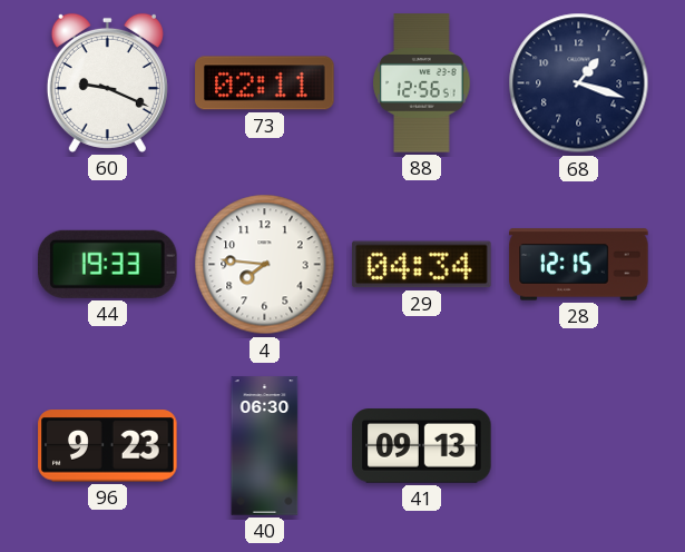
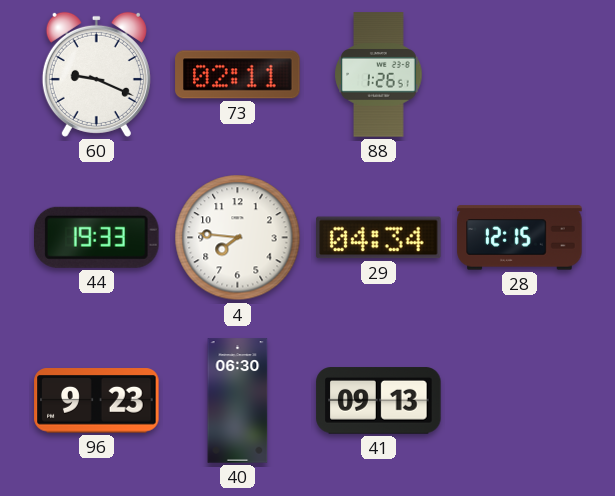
88: 12:56 -> 1:26
68: 1:18 -> none
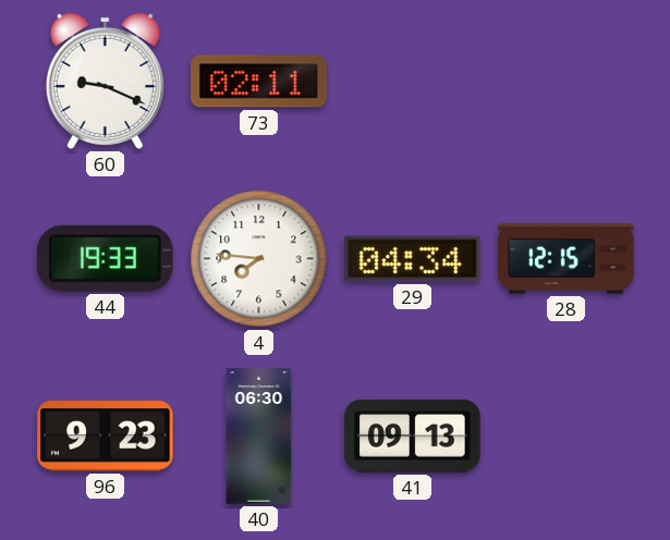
88: 1:26 -> none
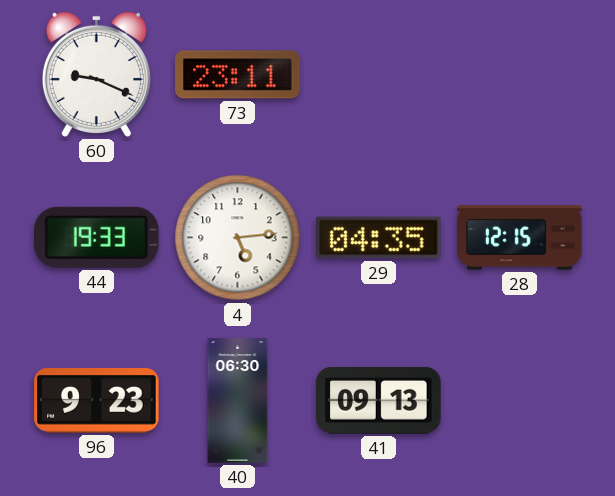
73: 02:11 -> 23:11
4: 7:46 -> 5:14
29: 04:34 -> 04:35
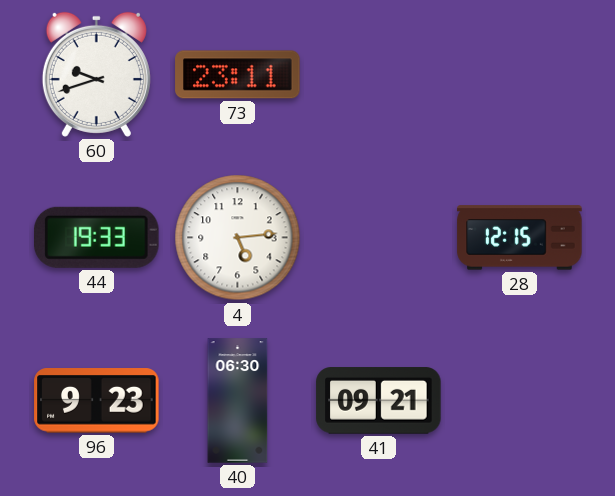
60: 9:19 -> 9:42
29: 04:35 -> none
41: 09:13 -> 09:21
